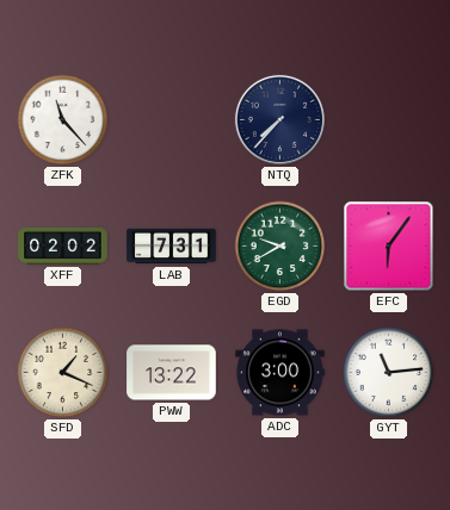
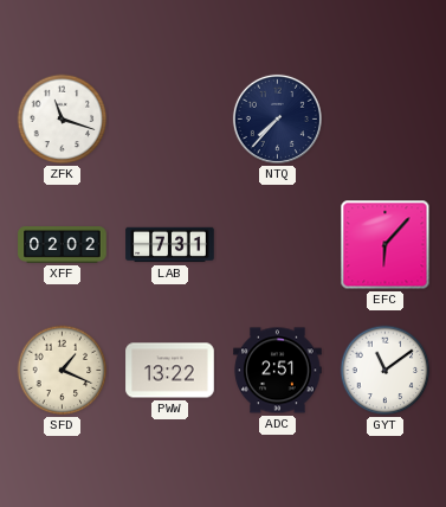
ZFK: 11:23 -> 11:18
EGD: 9:40 -> none
EFC: 6:06 -> 6:07
ADC: 3:00 -> 2:51
GYT: 11:14 -> 11:09
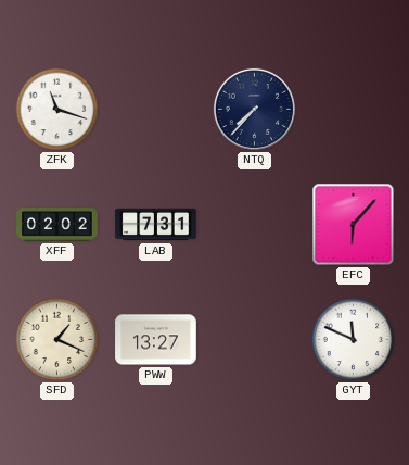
PWW: 13:22 -> 13:27
ADC: 2:51 -> none
GYT: 11:09 -> 11:49
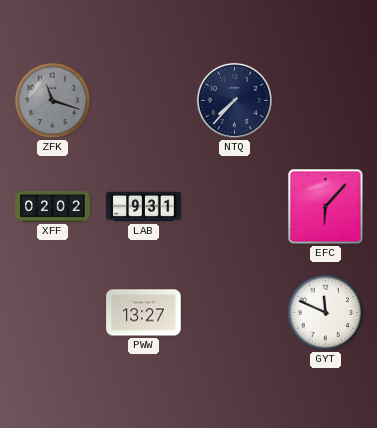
ZFK dial: white -> grey
LAB: 7:31 -> 9:31
SFD: 1:19 -> none
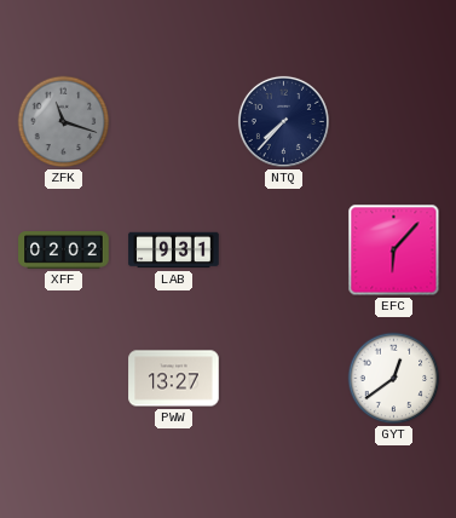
GYT: 11:49 -> 12:39
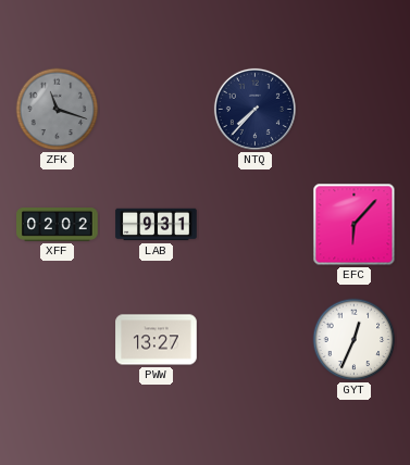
GYT: 12:39 -> 12:34
